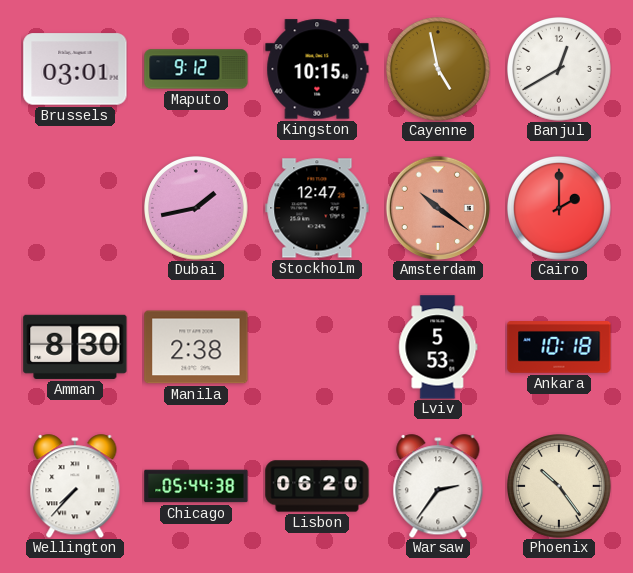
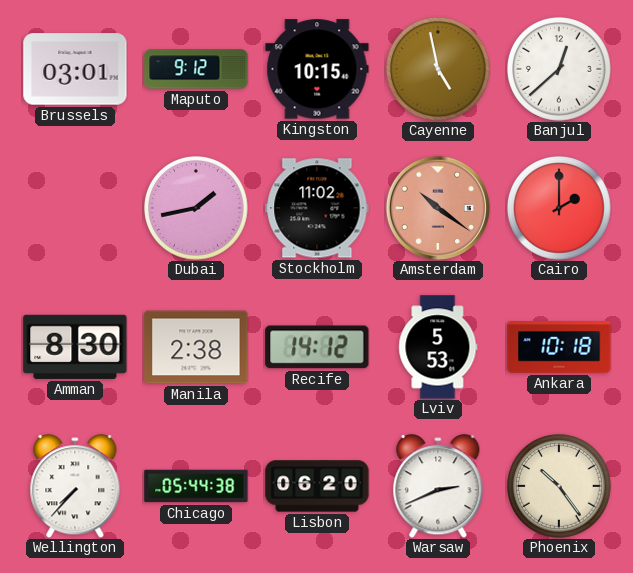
Banjul: 12:40 -> 12:38
Stockholm: 12:47 -> 11:02
Recife: none -> 14:12
Warsaw: 2:36 -> 2:41
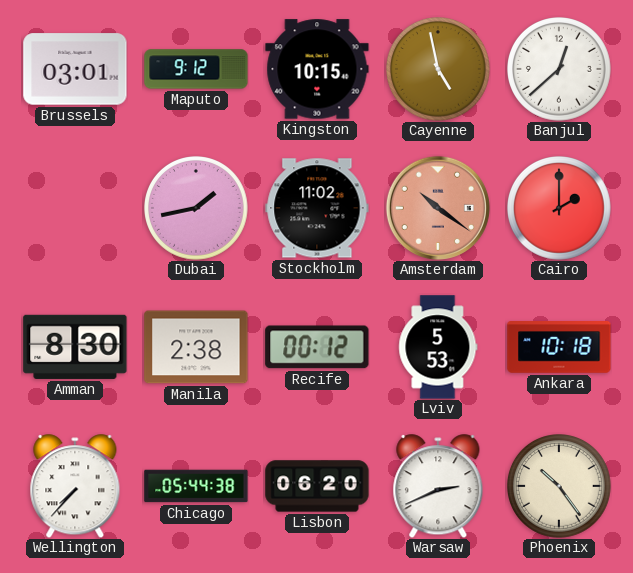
Recife: 14:12 -> 00:12
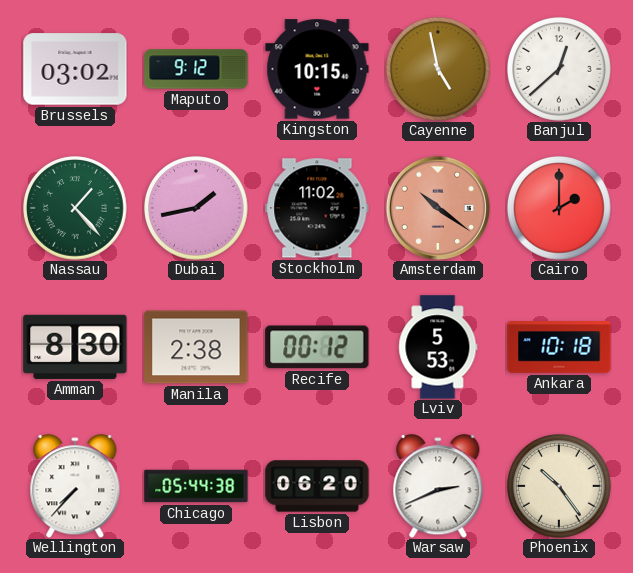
Brussels: 03:01 -> 03:02
Nassau: none -> 1:23
